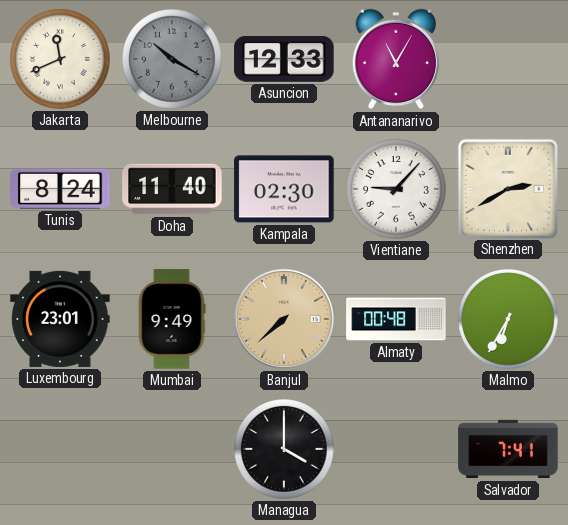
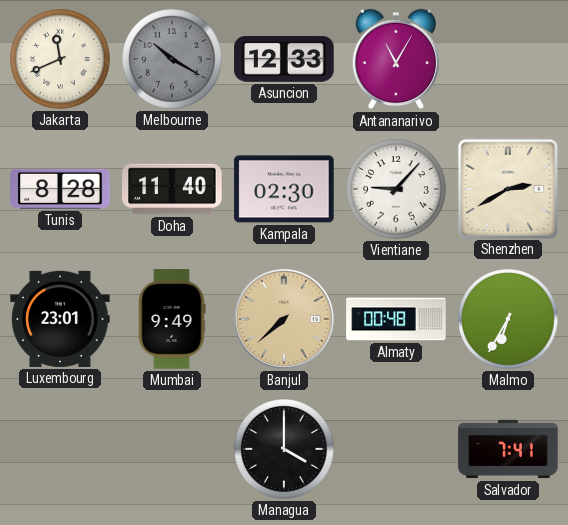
Tunis: 8:24 -> 8:28
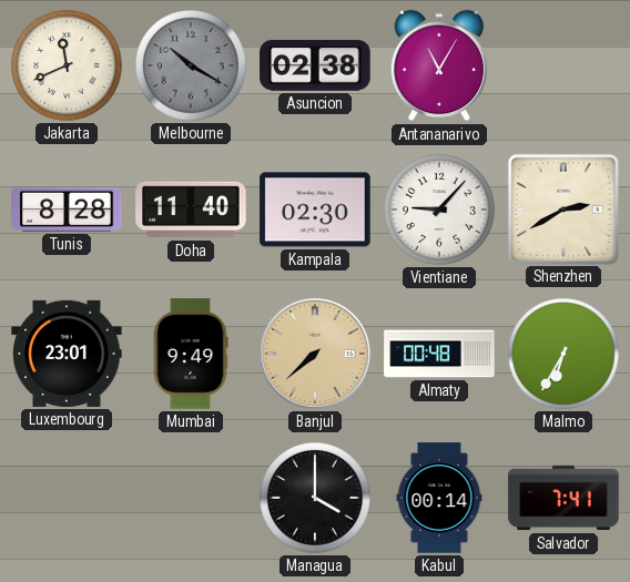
Asuncion: 12:33 -> 02:38
Kabul: none -> 00:14
